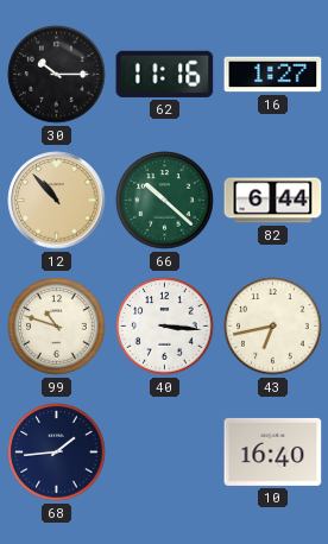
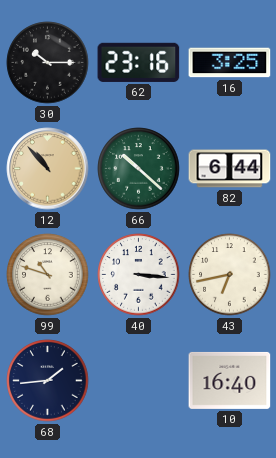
62: 11:16 -> 23:16
16: 1:27 -> 3:25
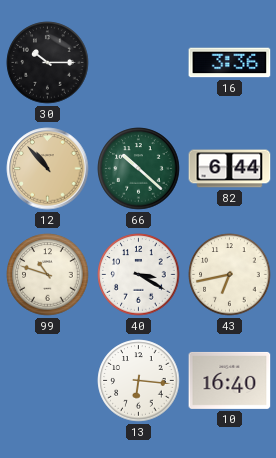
62: 23:16 -> none
16: 3:25 -> 3:36
40: 3:16 -> 3:20
68: 1:44 -> none
13: none -> 6:16
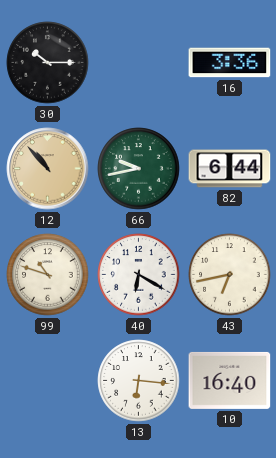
66: 10:22 -> 9:43
40: 3:20 -> 6:20
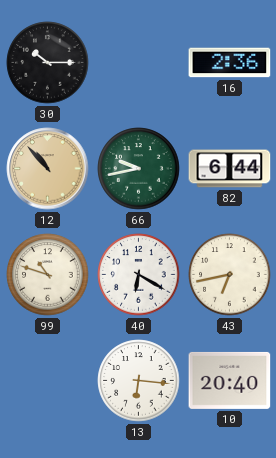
16: 3:36 -> 2:36
10: 16:40 -> 20:40
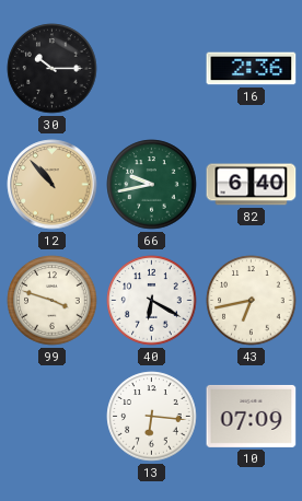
82: 6:44 -> 6:40
99: 10:48 -> 3:48
10: 20:40 -> 07:09
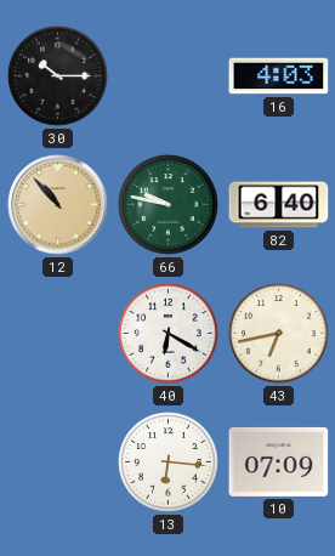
16: 2:36 -> 4:03
66: 9:43 -> 9:47
99: 3:48 -> none
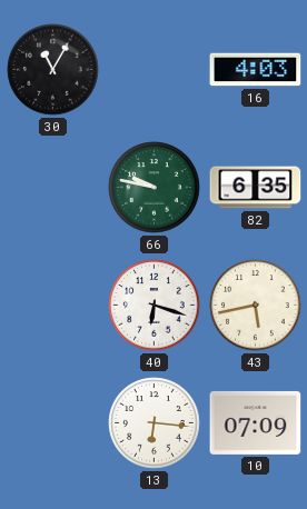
30: 10:15 -> 11:05
12: 10:53 -> none
82: 6:40 -> 6:35
40: 6:20 -> 6:18
43: 6:43 -> 5:43
